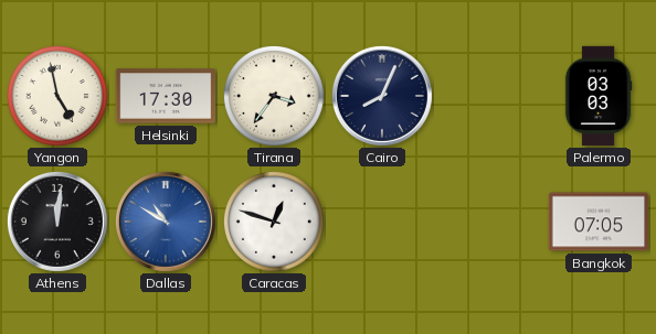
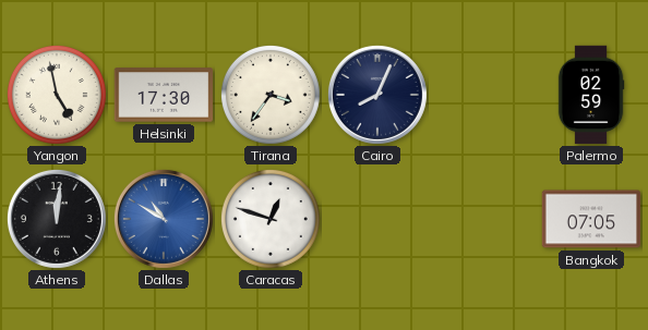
Palermo: 03:03 -> 02:59
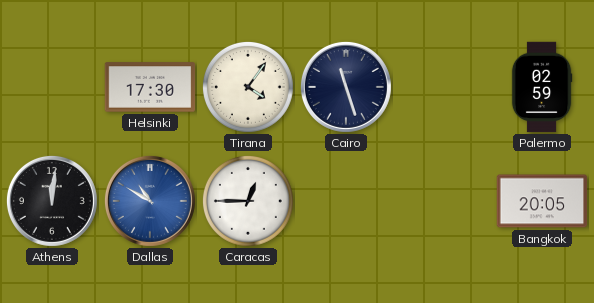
Yangon: 4:58 -> none
Tirana: 3:36 -> 4:06
Cairo: 8:04 -> 11:27
Caracas: 12:48 -> 12:45
Bangkok: 07:05 -> 20:05
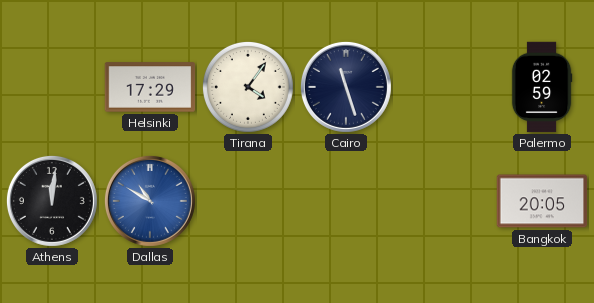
Helsinki: 17:30 -> 17:29
Caracas: 12:45 -> none
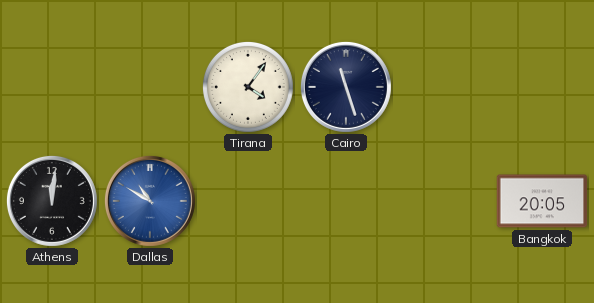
Helsinki: 17:29 -> none
Palermo: 02:59 -> none
